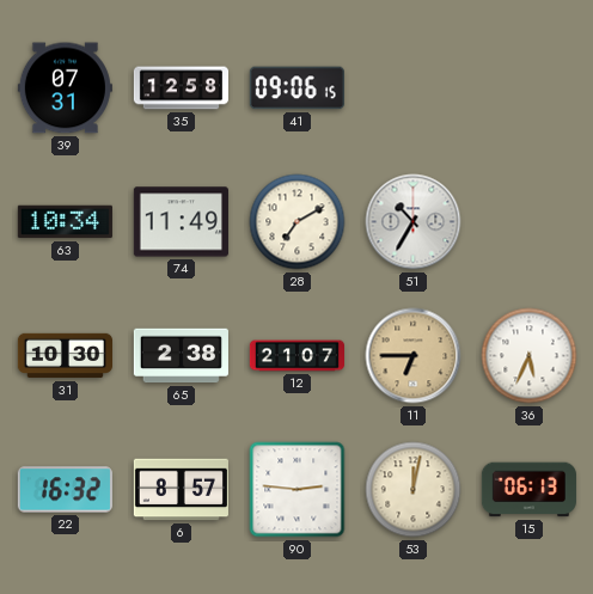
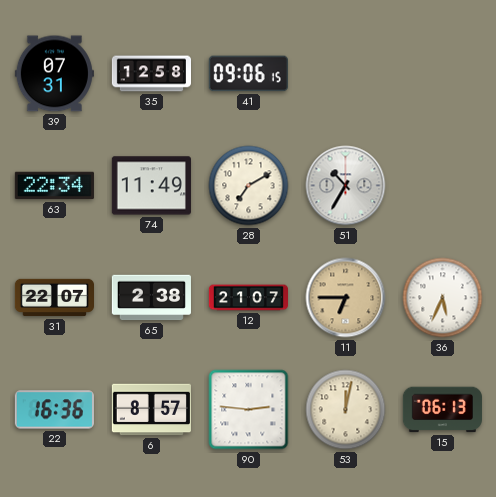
63: 10:34 -> 22:34
31: 10:30 -> 22:07
22: 16:32 -> 16:36
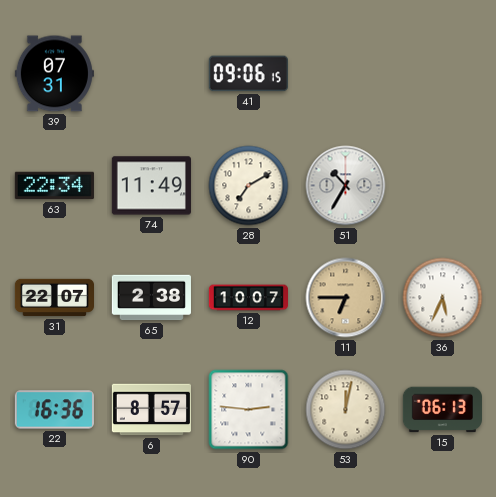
35: 12:58 -> none
12: 21:07 -> 10:07
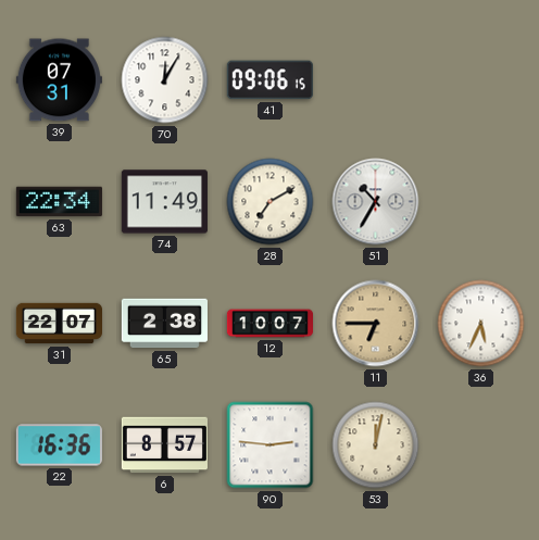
70: none -> 12:05
15: 06:13 -> none
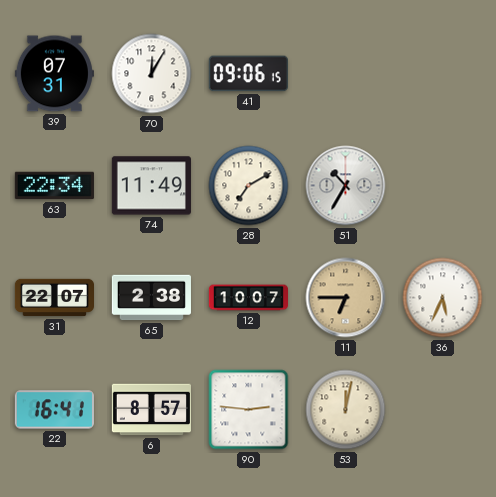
22: 16:36 -> 16:41
